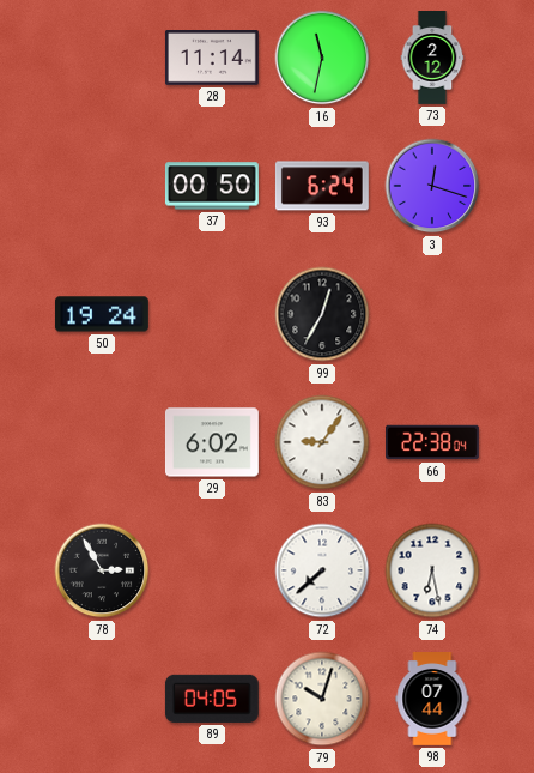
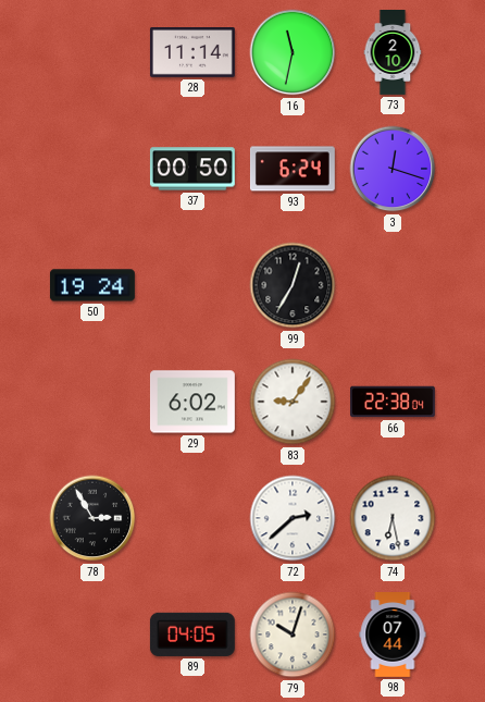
73: 2:12 -> 2:10
72: 7:38 -> 2:38
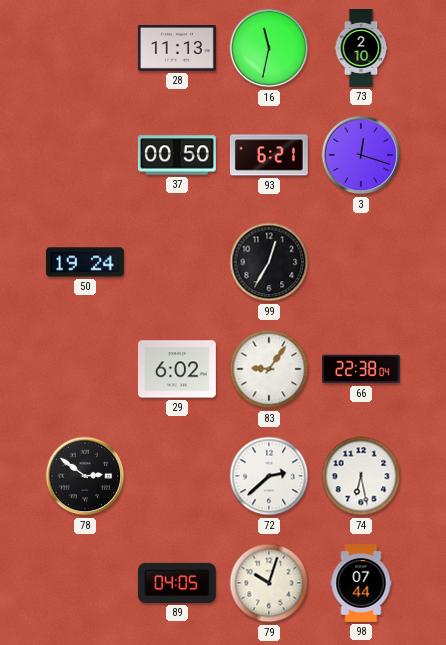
28: 11:14 -> 11:13
93: 6:24 -> 6:21
78: 2:55 -> 2:51
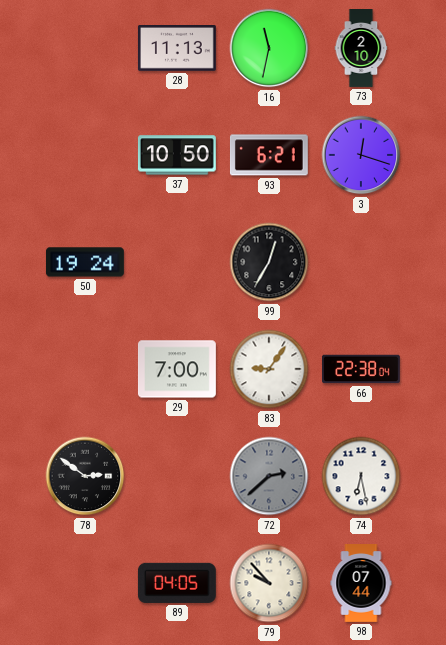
37: 00:50 -> 10:50
29: 6:02 -> 7:00
72 dial: white -> grey
79: 10:03 -> 9:53
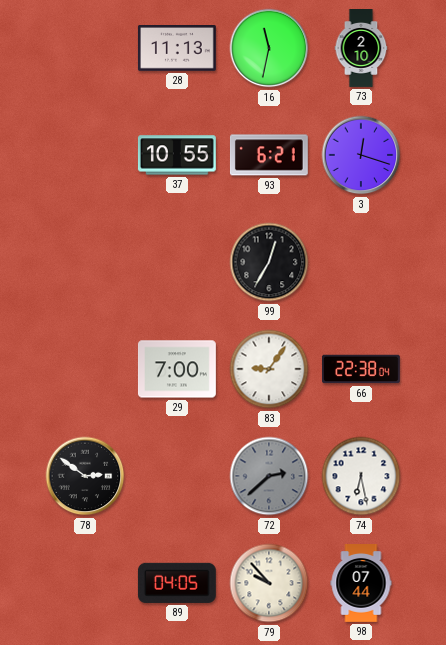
37: 10:50 -> 10:55
50: 19:24 -> none
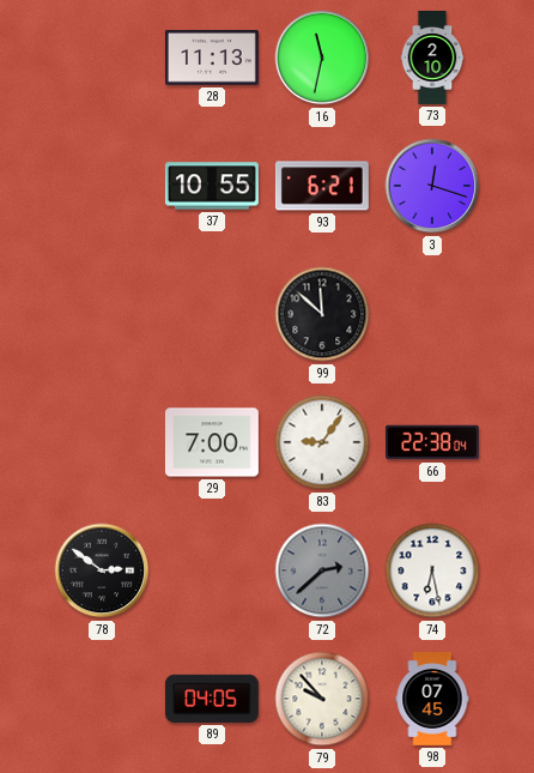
99: 12:35 -> 11:52
98: 07:44 -> 07:45
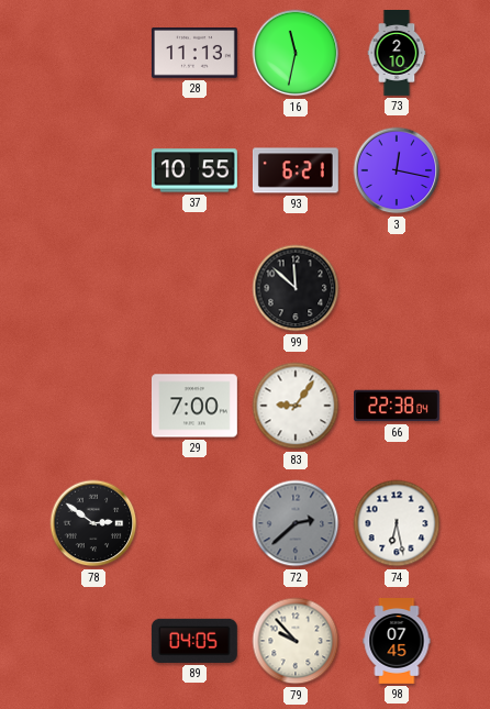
3: 12:18 -> 12:17
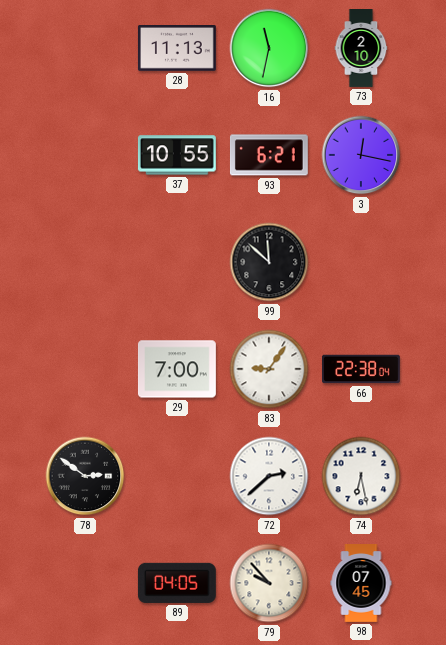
72 dial: grey -> white
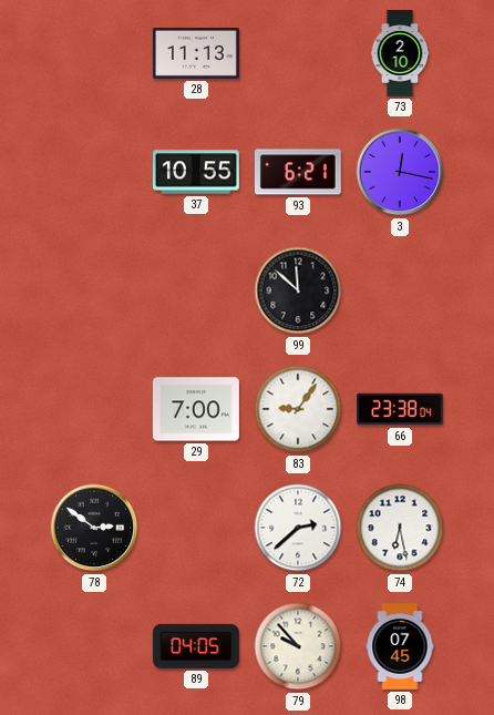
16: 11:32 -> none
66: 22:38 -> 23:38
